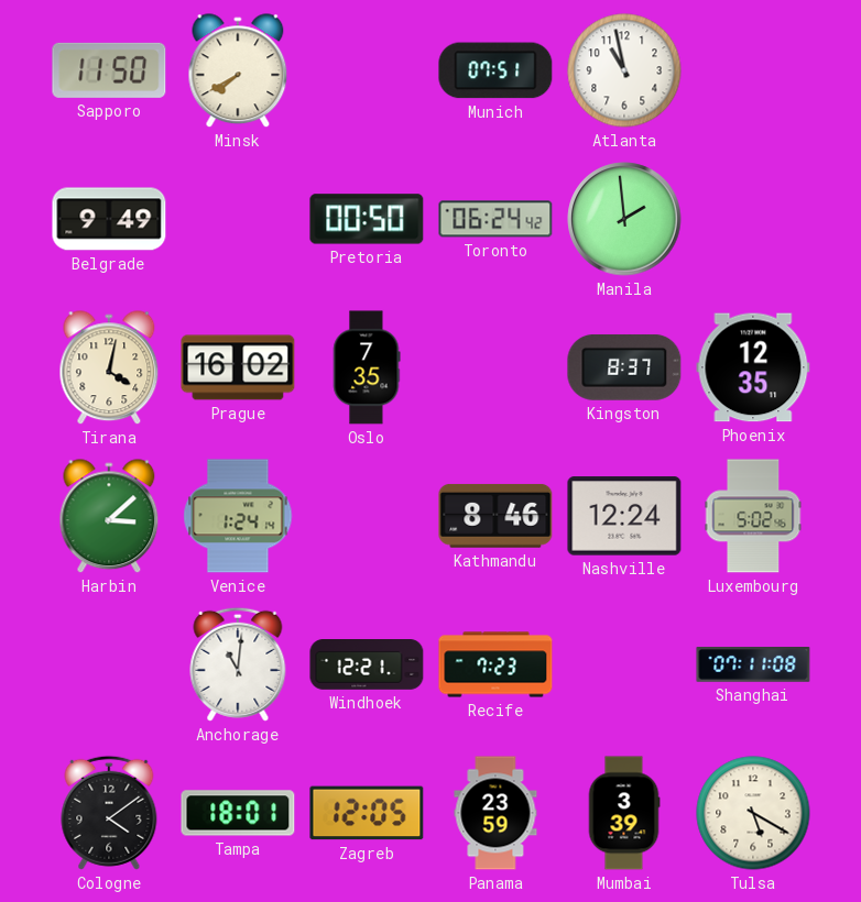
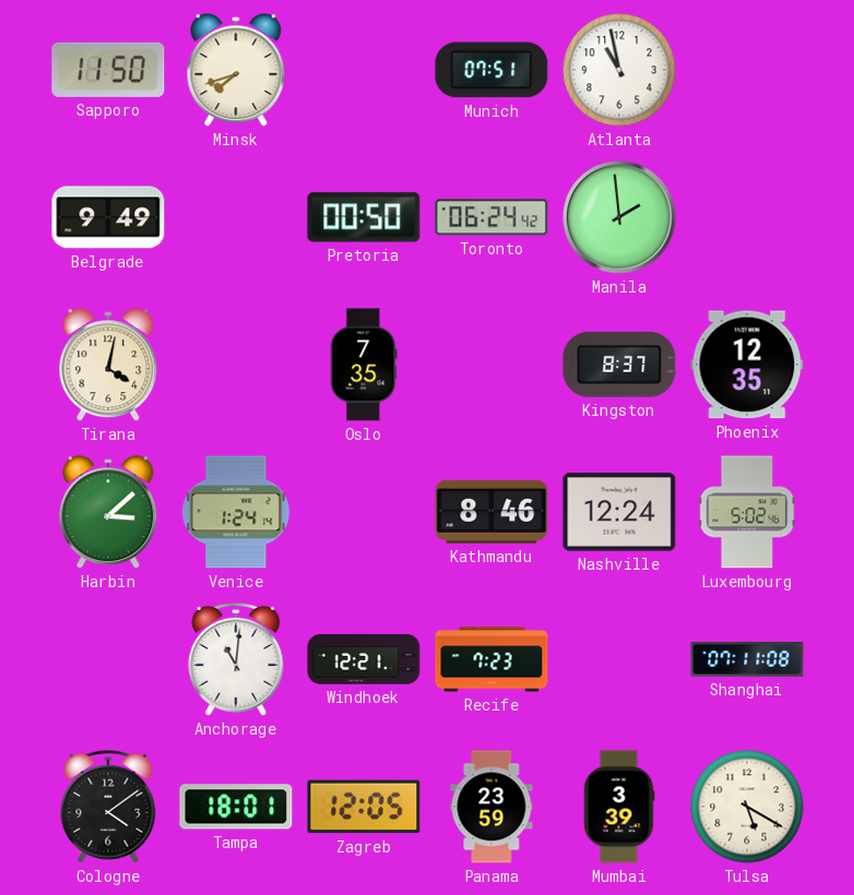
Minsk: 7:40 -> 7:42
Prague: 16:02 -> none
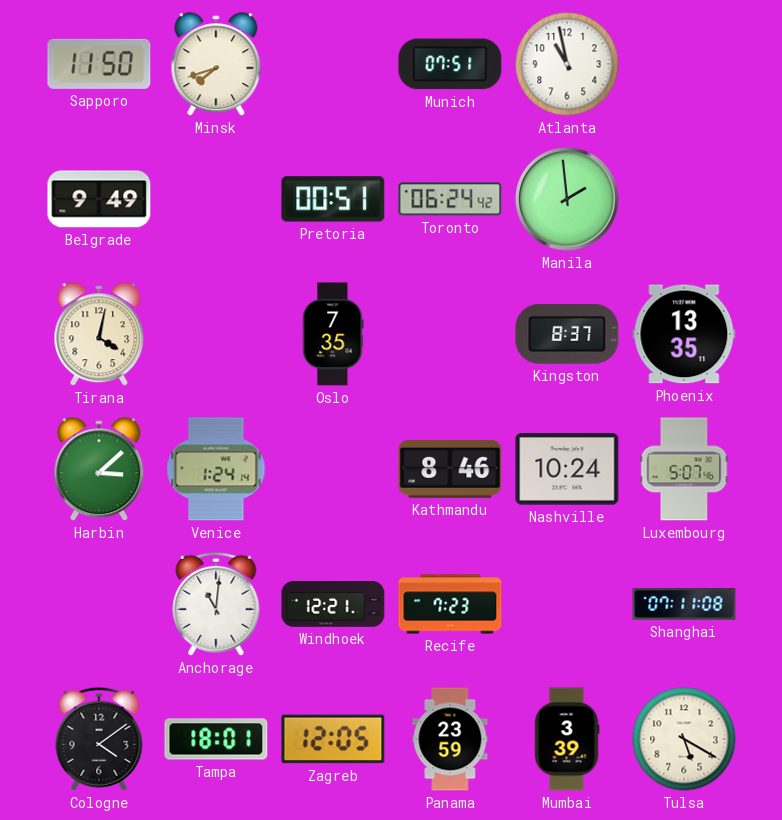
Pretoria: 00:50 -> 00:51
Phoenix: 12:35 -> 13:35
Nashville: 12:24 -> 10:24
Luxembourg: 5:02 -> 5:07
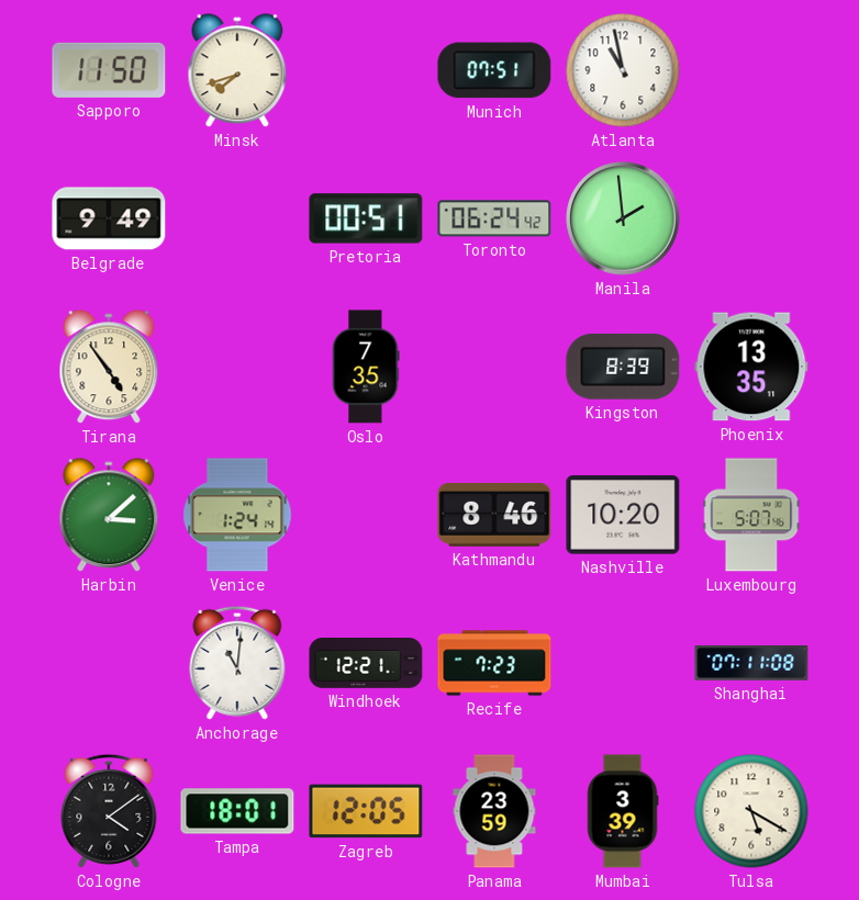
Tirana: 4:02 -> 4:54
Kingston: 8:37 -> 8:39
Nashville: 10:24 -> 10:20
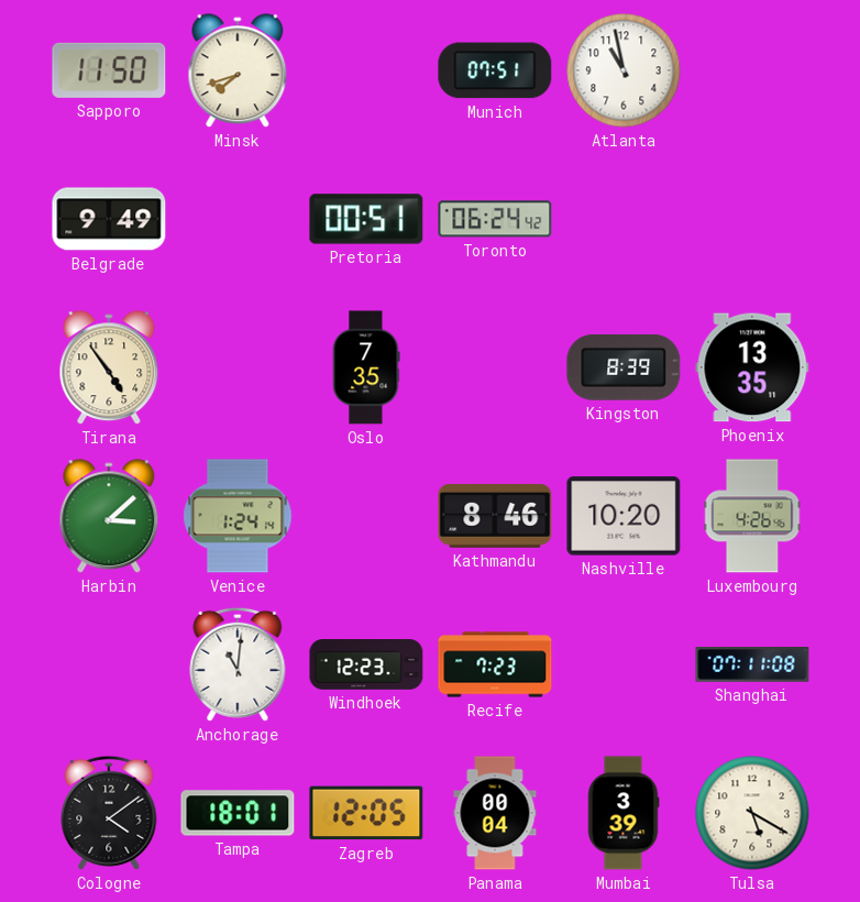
Manila: 1:59 -> none
Luxembourg: 5:07 -> 4:26
Windhoek: 12:21 -> 12:23
Panama: 23:59 -> 00:04
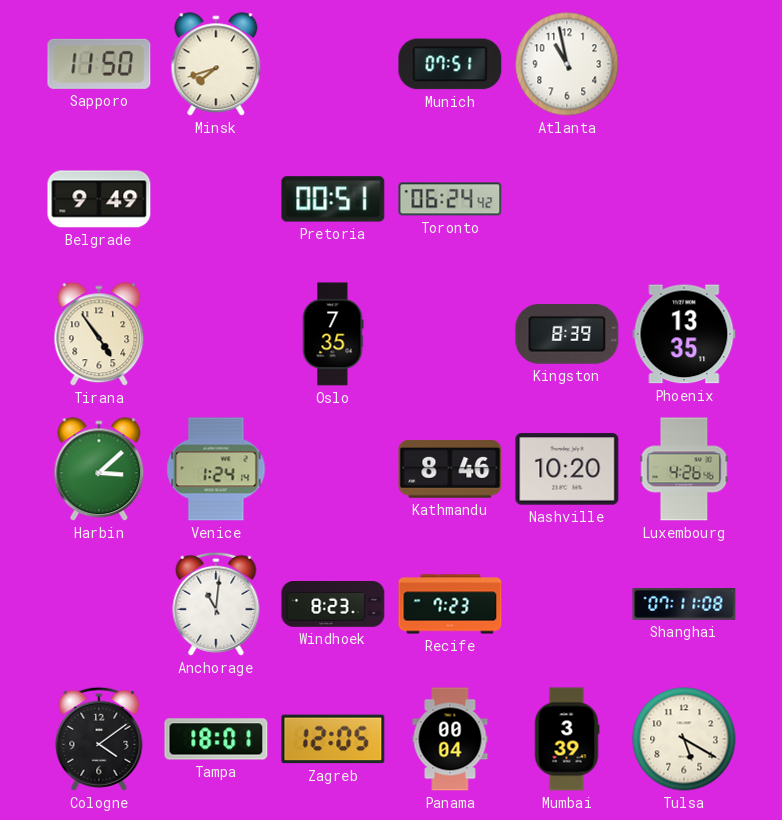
Windhoek: 12:23 -> 8:23
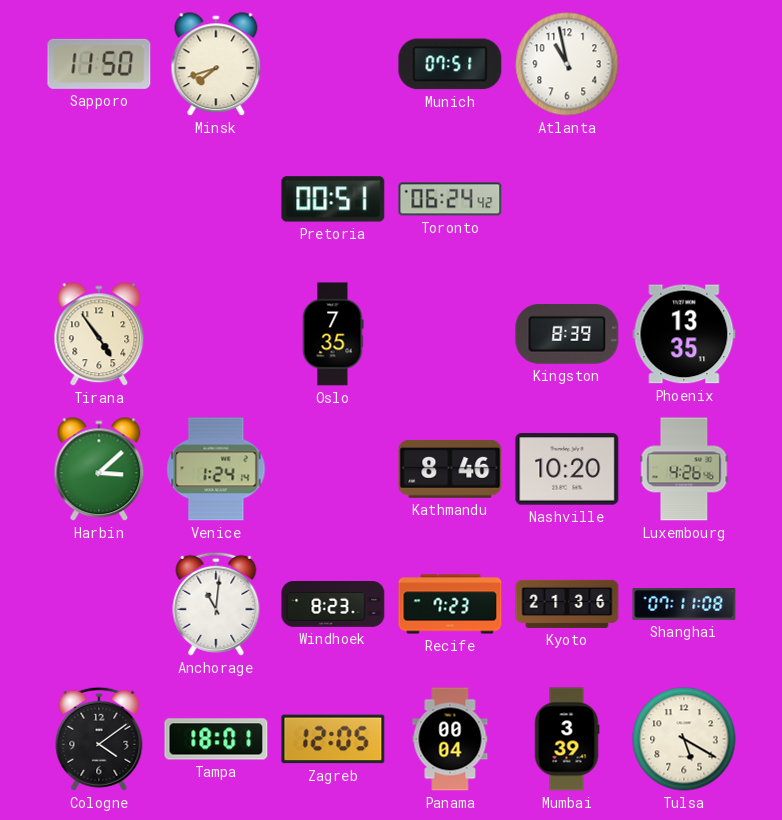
Belgrade: 9:49 -> none
Kyoto: none -> 21:36
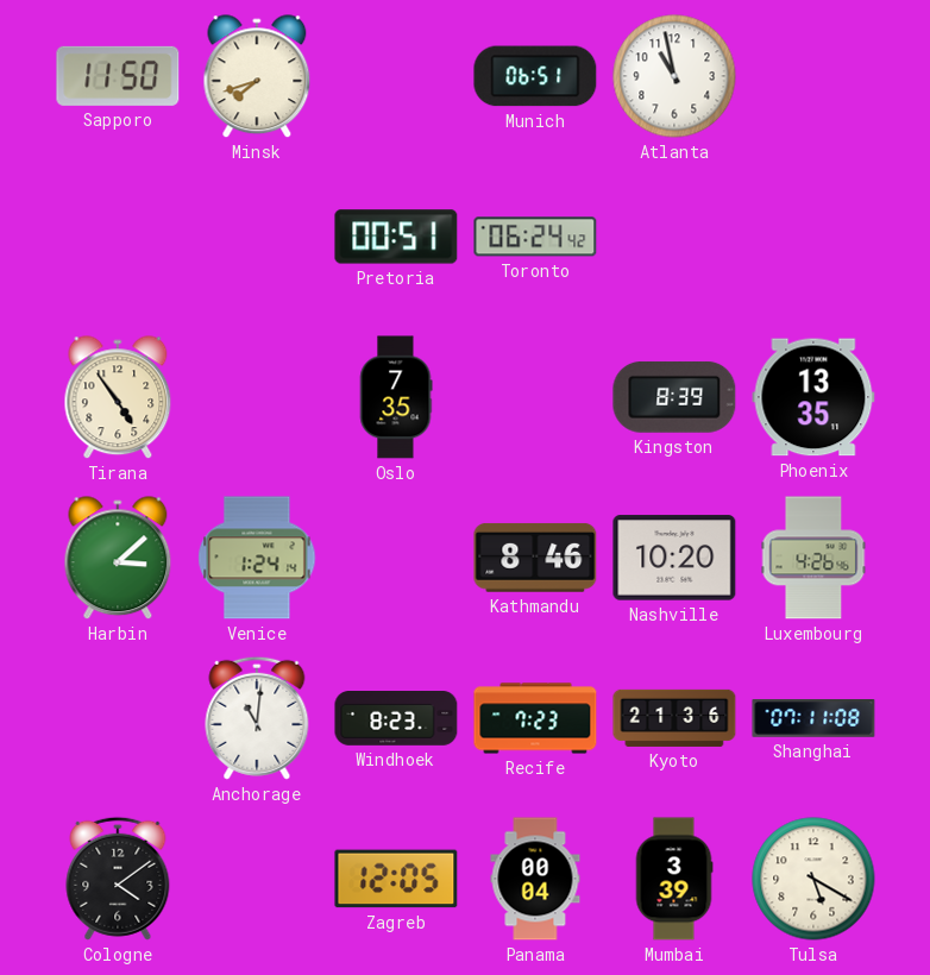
Munich: 07:51 -> 06:51
Tampa: 18:01 -> none
